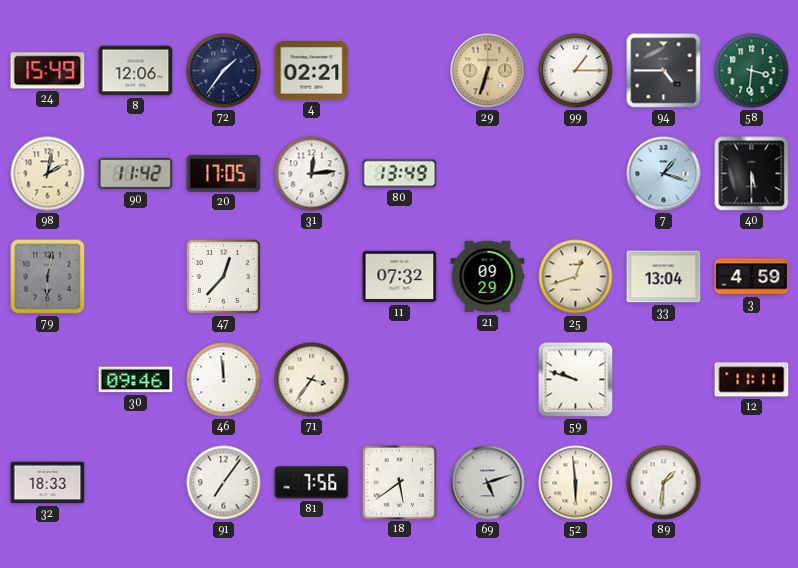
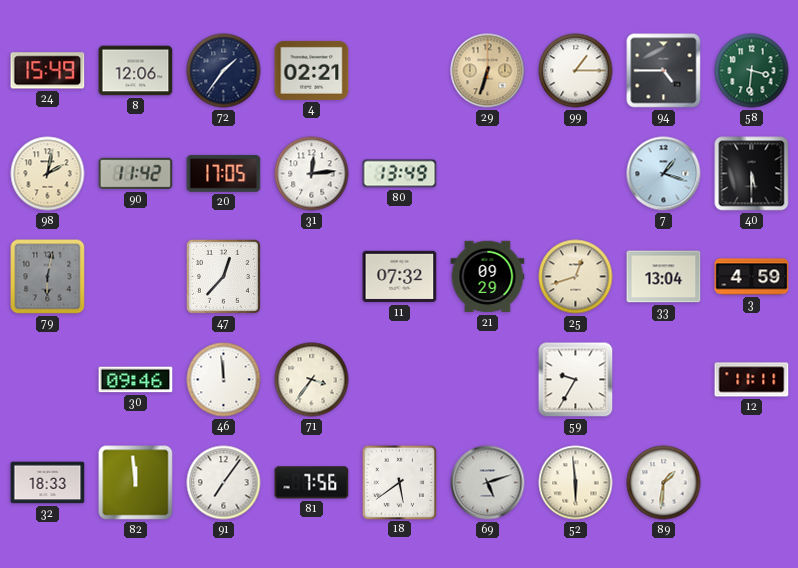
59: 9:48 -> 9:35
82: none -> 11:59
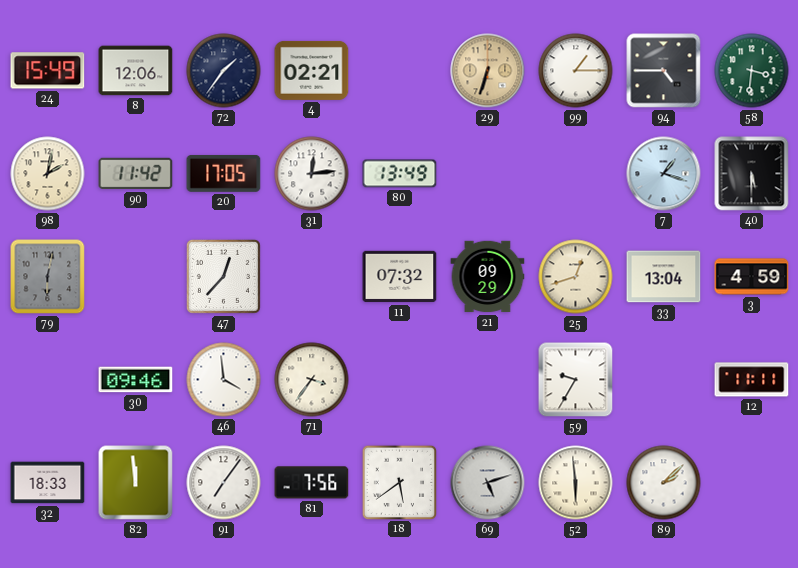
46: 11:59 -> 3:59
89: 1:31 -> 2:08
